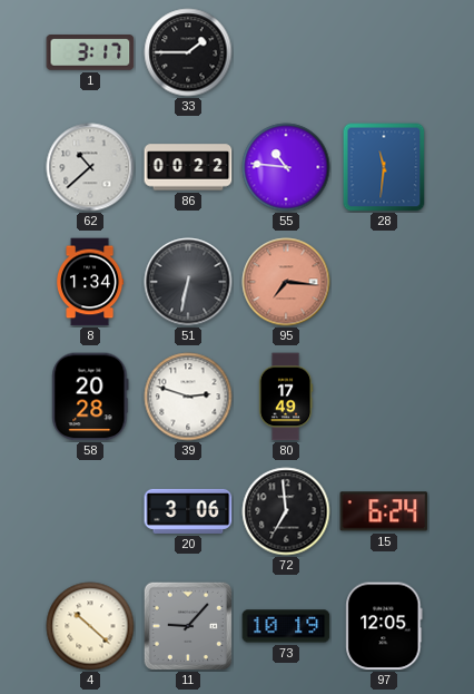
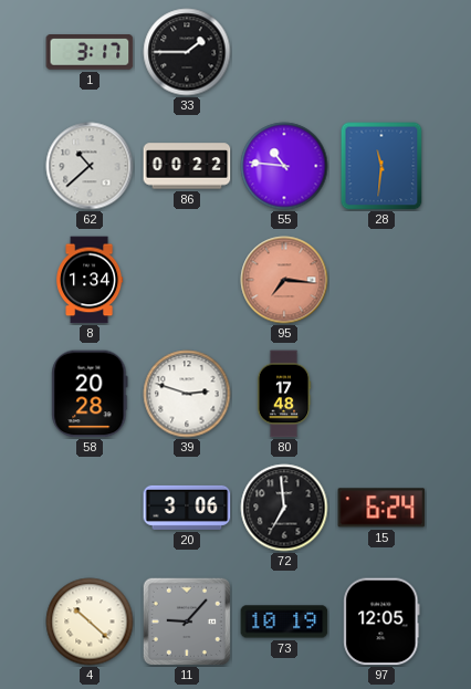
51: 6:32 -> none
80: 17:49 -> 17:48
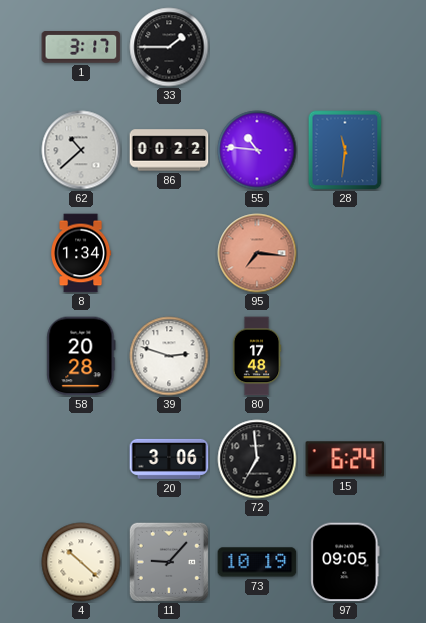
97: 12:05 -> 09:05
